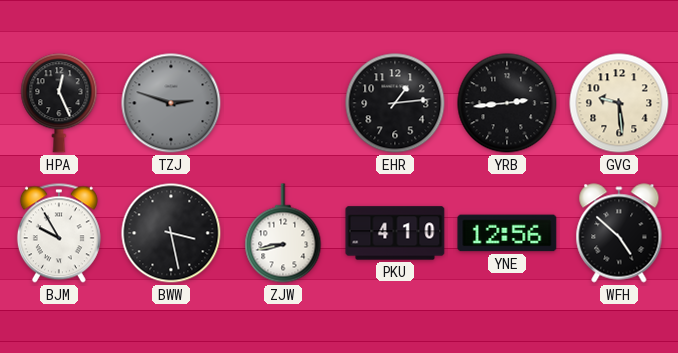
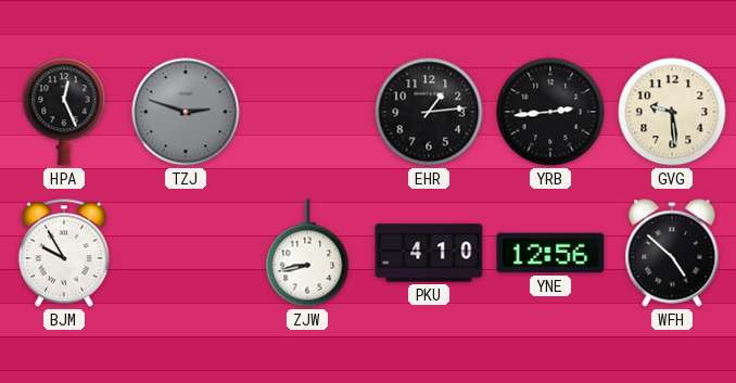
BWW: 3:28 -> none
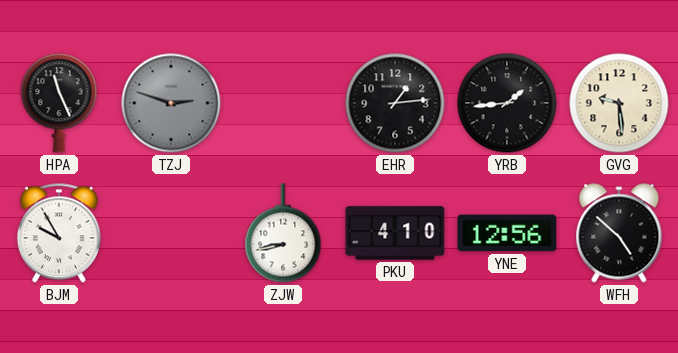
HPA: 12:26 -> 11:26
YRB: 2:44 -> 1:44
